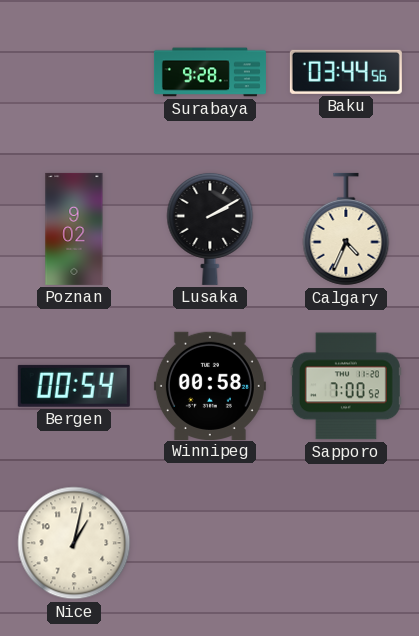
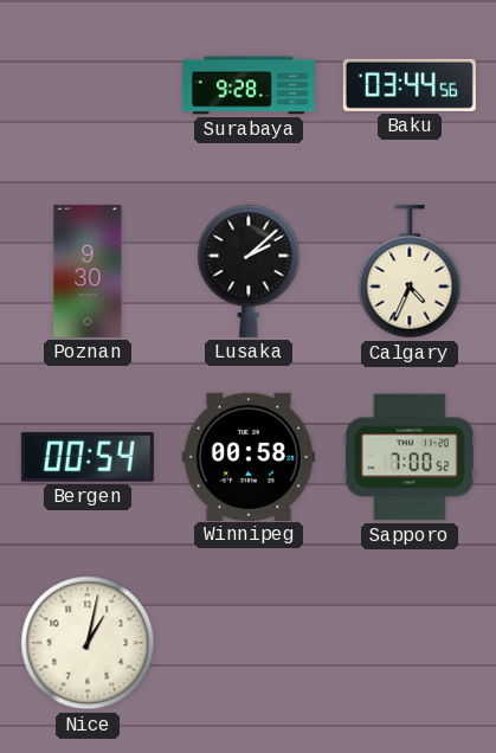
Poznan: 9:02 -> 9:30
Lusaka: 2:10 -> 2:08
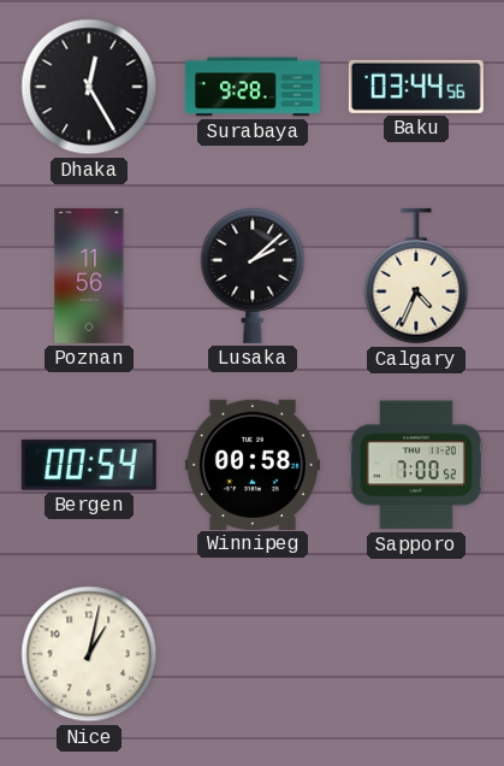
Dhaka: none -> 12:25
Poznan: 9:30 -> 11:56
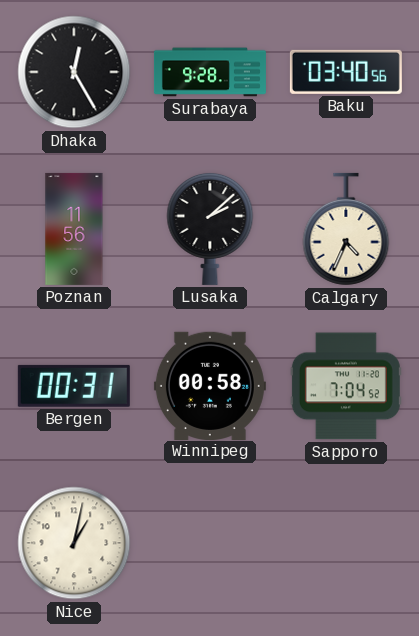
Baku: 03:44 -> 03:40
Bergen: 00:54 -> 00:31
Sapporo: 7:00 -> 7:04
